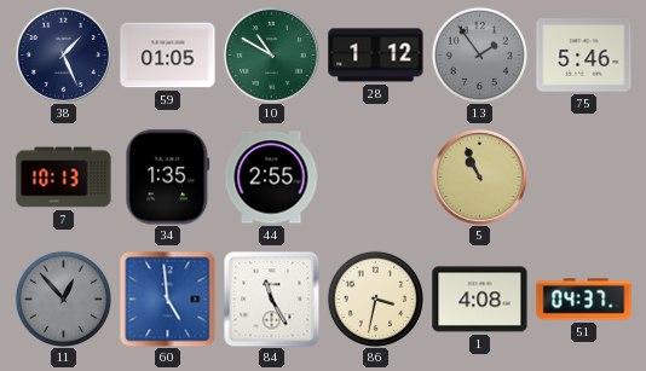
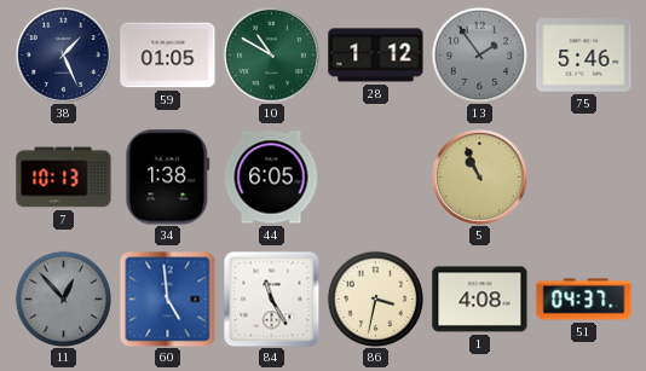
34: 1:35 -> 1:38
44: 2:55 -> 6:05
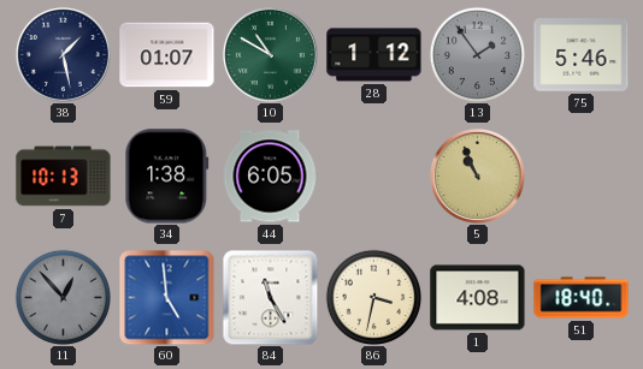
38: 1:26 -> 1:28
59: 01:05 -> 01:07
51: 04:37 -> 18:40
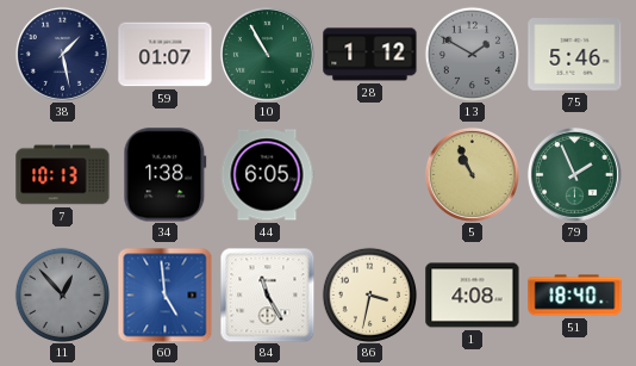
10: 10:50 -> 10:55
13: 1:54 -> 1:50
79: none -> 1:56
